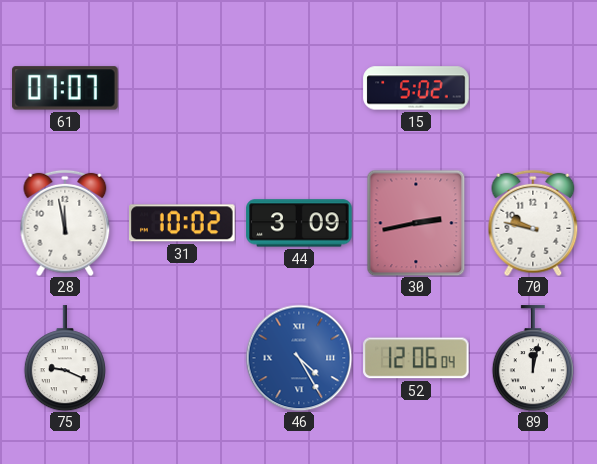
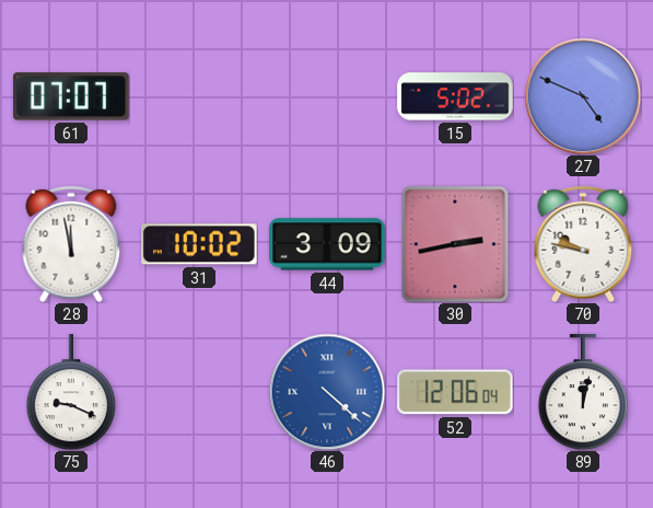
27: none -> 4:49
46: 4:25 -> 4:22
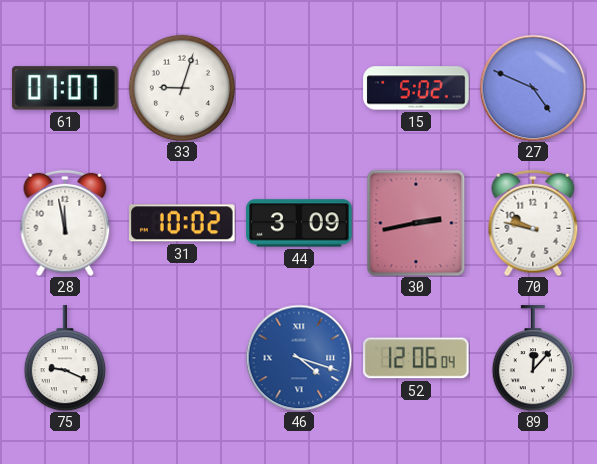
33: none -> 9:03
46: 4:22 -> 4:18
89: 12:02 -> 12:07
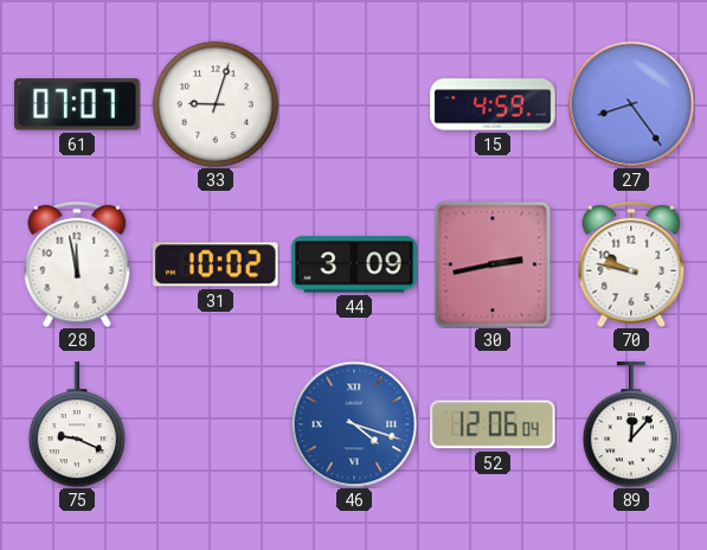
15: 5:02 -> 4:59
27: 4:49 -> 8:24
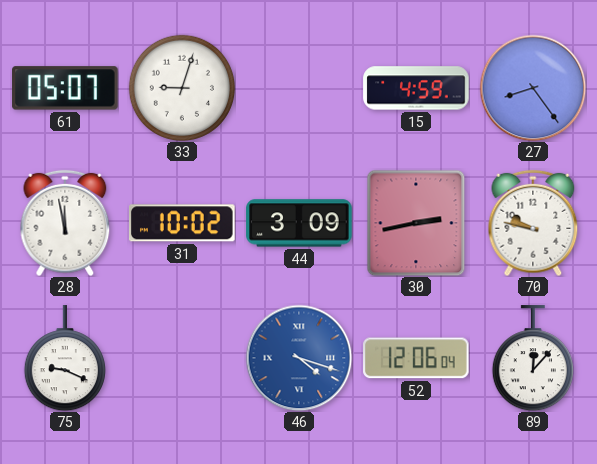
61: 07:07 -> 05:07
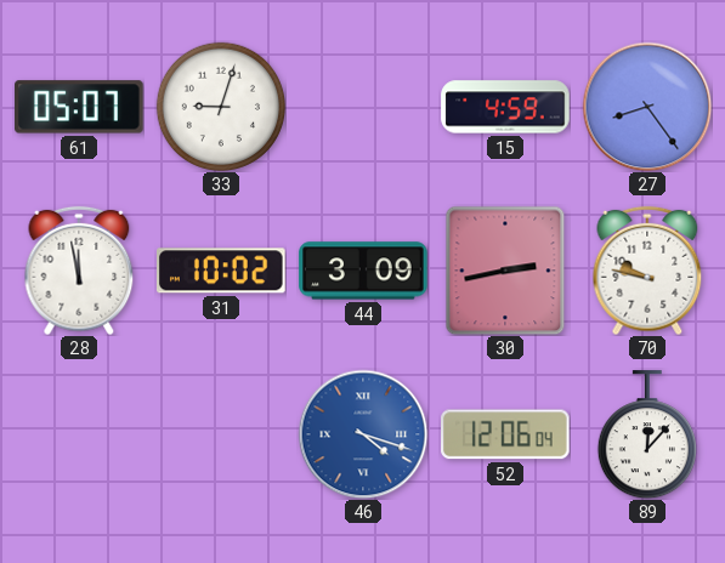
75: 9:19 -> none
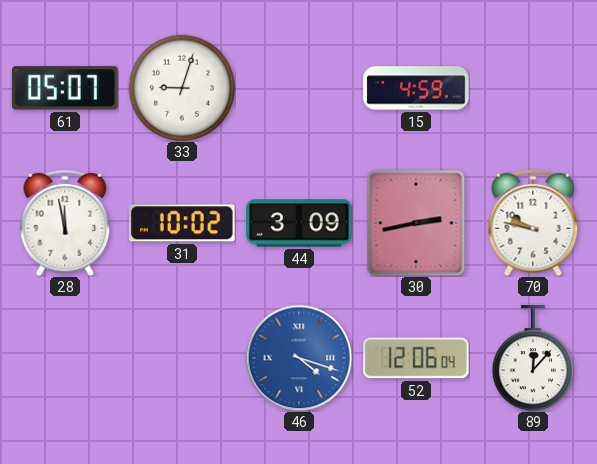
27: 8:24 -> none
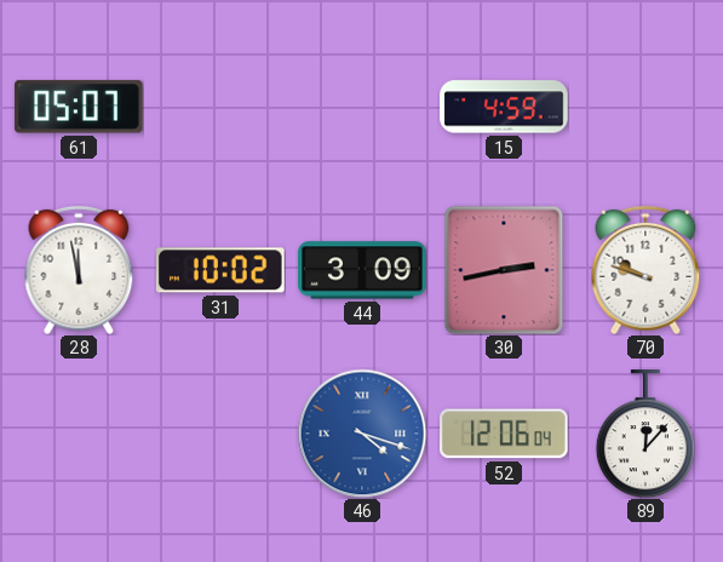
33: 9:03 -> none
70: 9:47 -> 9:48
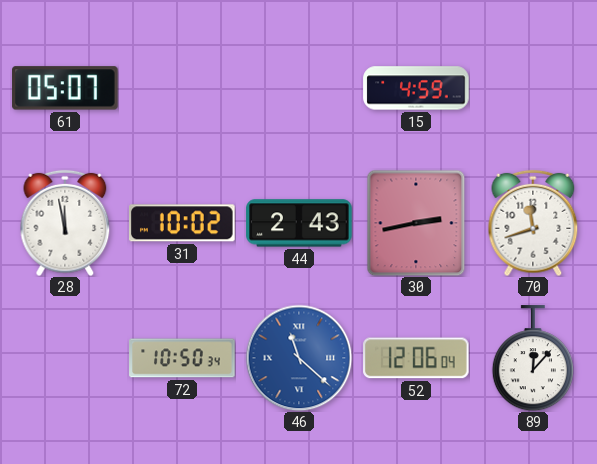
44: 3:09 -> 2:43
70: 9:48 -> 11:42
72: none -> 10:50
46: 4:18 -> 11:22
